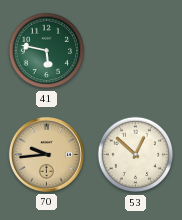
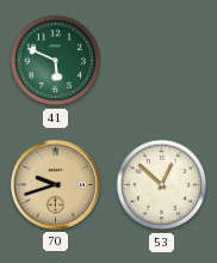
41: 5:47 -> 5:49
70: 9:44 -> 9:42
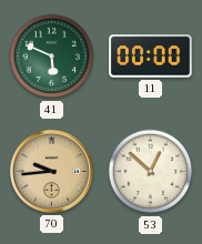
11: none -> 00:00
70: 9:42 -> 9:44
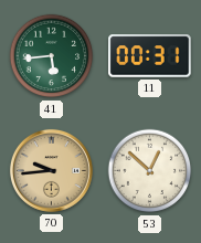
41: 5:49 -> 5:44
11: 00:00 -> 00:31
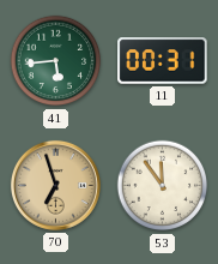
70: 9:44 -> 6:57
53: 12:52 -> 11:54
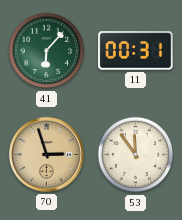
41: 5:44 -> 6:07
70: 6:57 -> 2:57
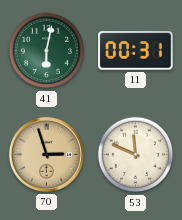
41: 6:07 -> 6:02
53: 11:54 -> 11:49
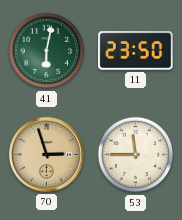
11: 00:31 -> 23:50
53: 11:49 -> 11:45
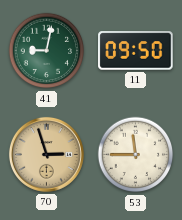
41: 6:02 -> 9:02
11: 23:50 -> 09:50
